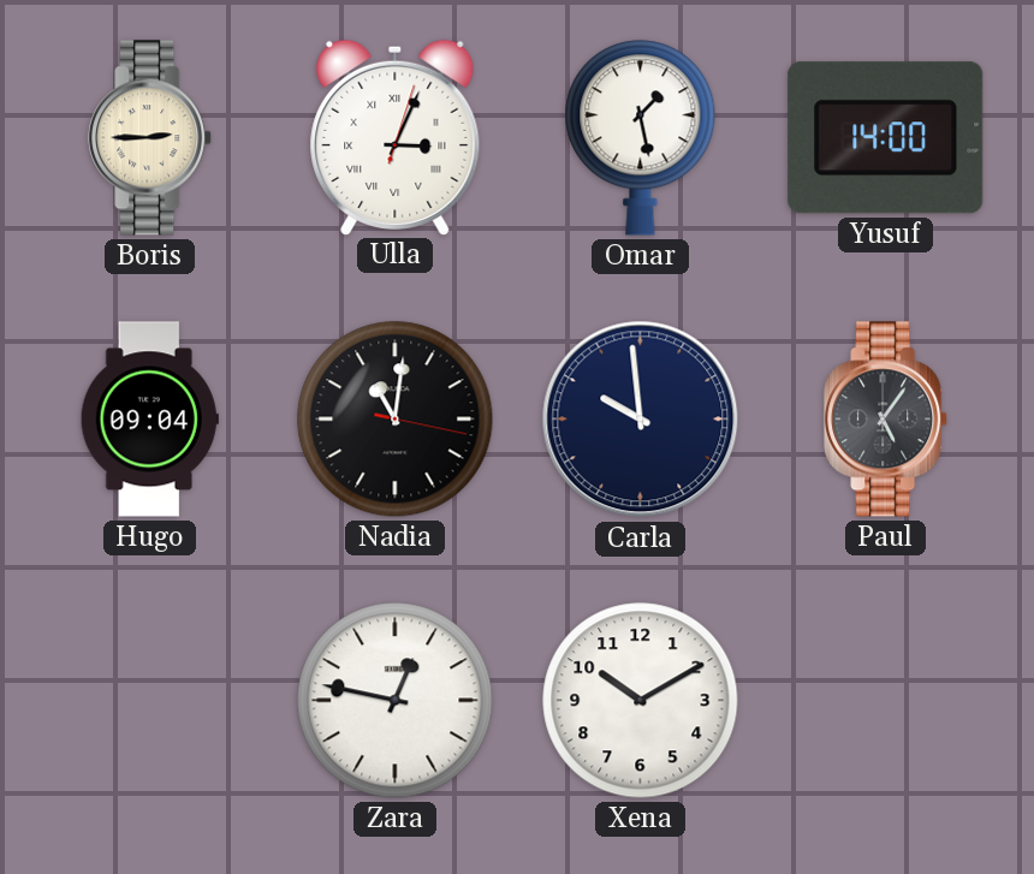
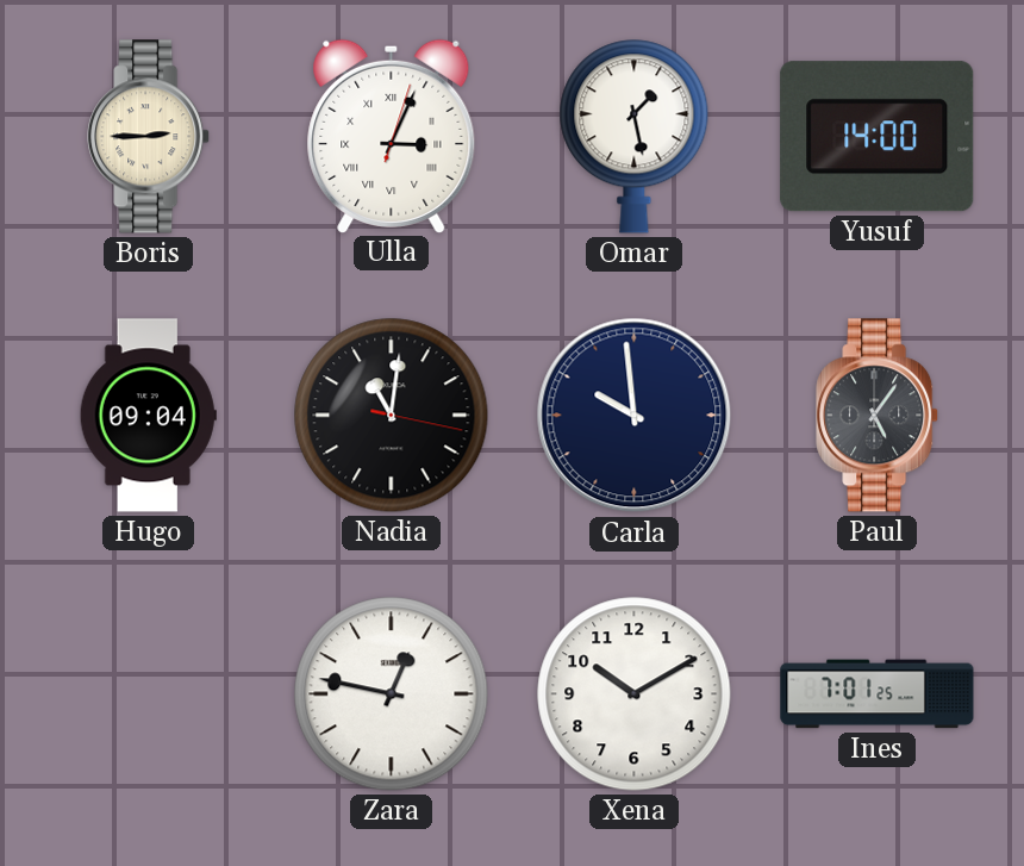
Ines: none -> 7:01
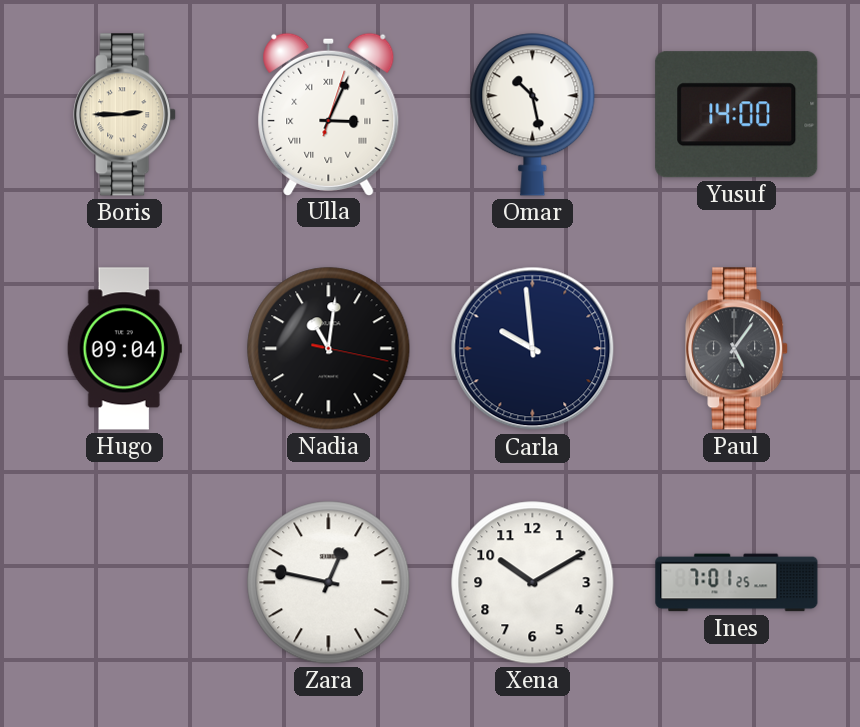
Omar: 1:28 -> 10:28
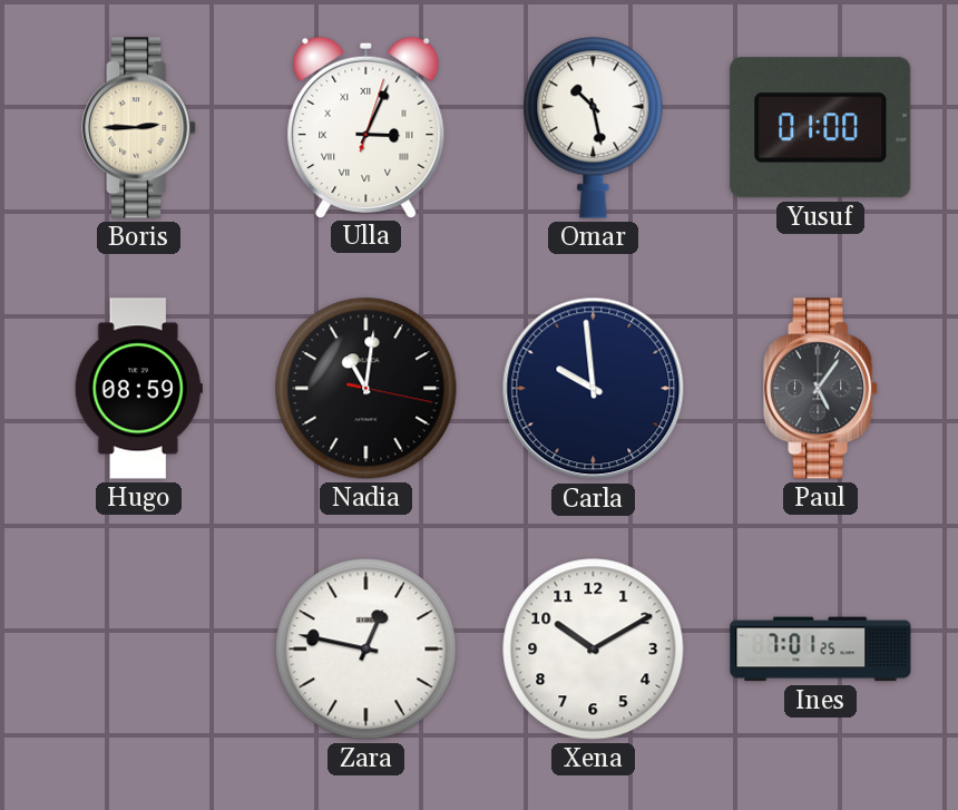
Yusuf: 14:00 -> 01:00
Hugo: 09:04 -> 08:59
